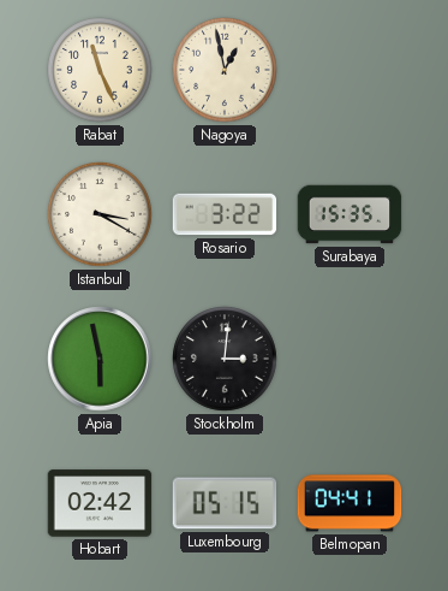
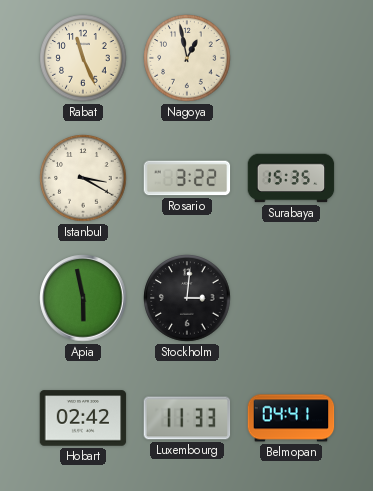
Luxembourg: 05:15 -> 11:33
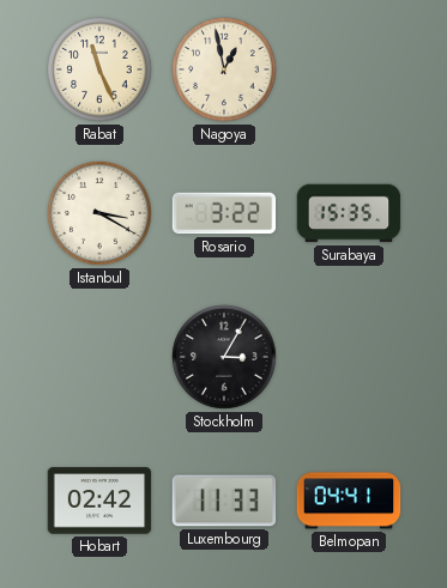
Apia: 5:58 -> none
Stockholm: 3:01 -> 3:05
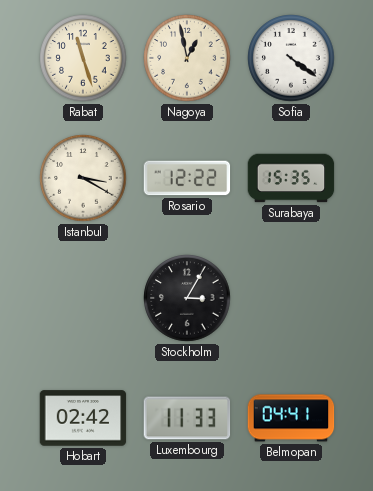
Rabat: 11:26 -> 11:27
Sofia: none -> 4:21
Rosario: 3:22 -> 12:22
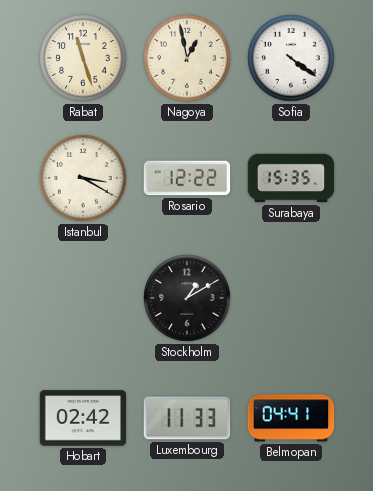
Stockholm: 3:05 -> 1:10
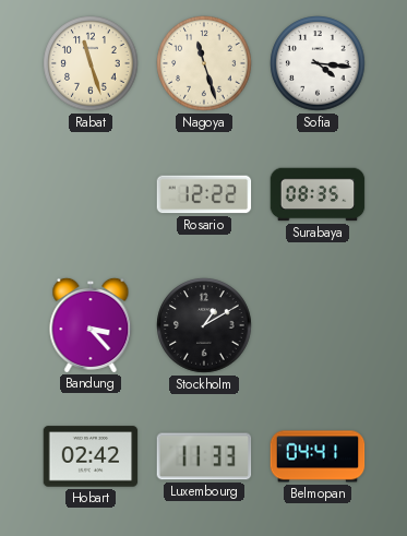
Nagoya: 12:58 -> 11:27
Sofia: 4:21 -> 4:16
Istanbul: 3:20 -> none
Surabaya: 15:35 -> 08:35
Bandung: none -> 3:23
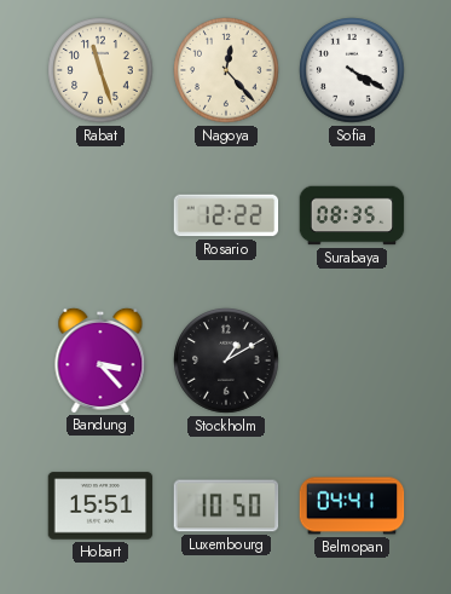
Nagoya: 11:27 -> 12:23
Sofia: 4:16 -> 4:20
Hobart: 02:42 -> 15:51
Luxembourg: 11:33 -> 10:50
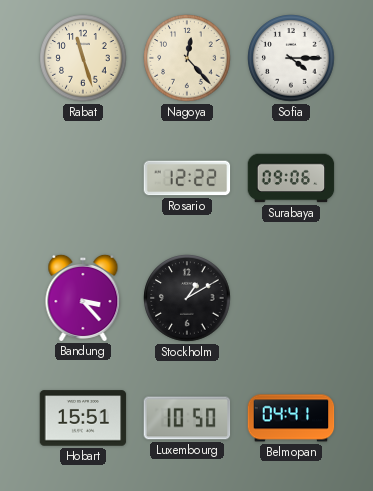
Sofia: 4:20 -> 4:15
Surabaya: 08:35 -> 09:06
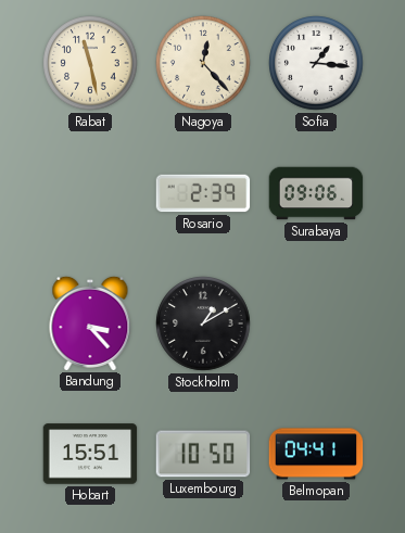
Rabat: 11:27 -> 11:28
Sofia: 4:15 -> 1:16
Rosario: 12:22 -> 2:39
